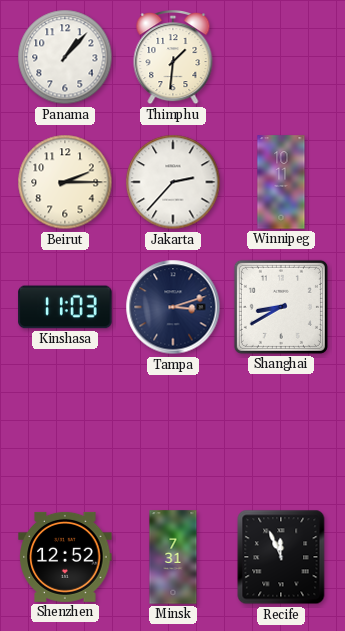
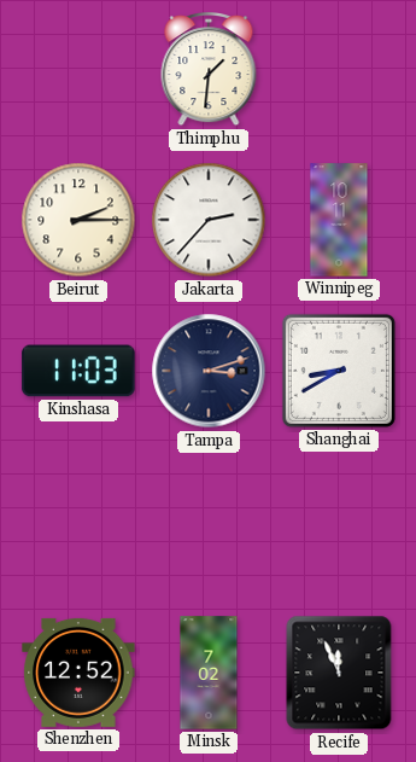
Panama: 1:07 -> none
Minsk: 7:31 -> 7:02
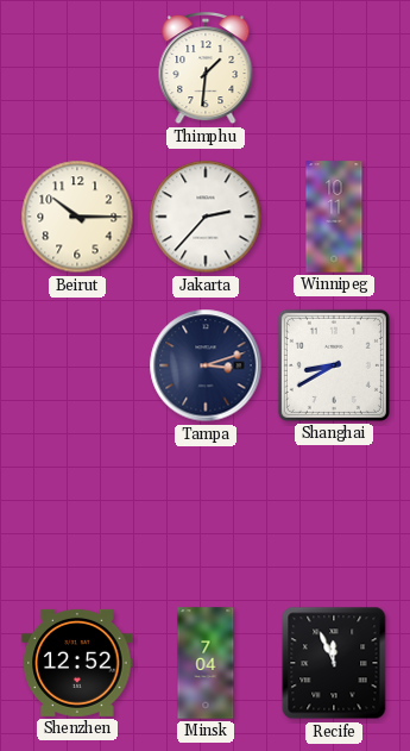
Beirut: 2:15 -> 10:15
Kinshasa: 11:03 -> none
Minsk: 7:02 -> 7:04
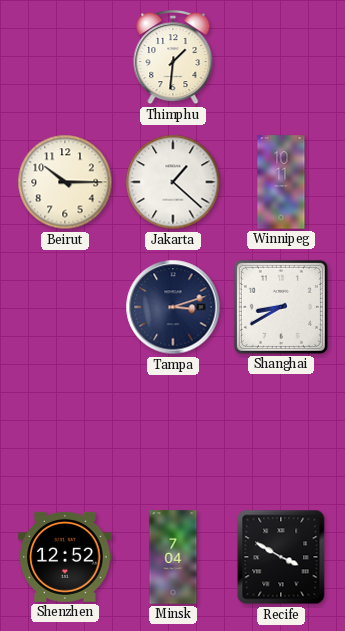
Jakarta: 2:37 -> 1:22
Recife: 11:56 -> 3:50
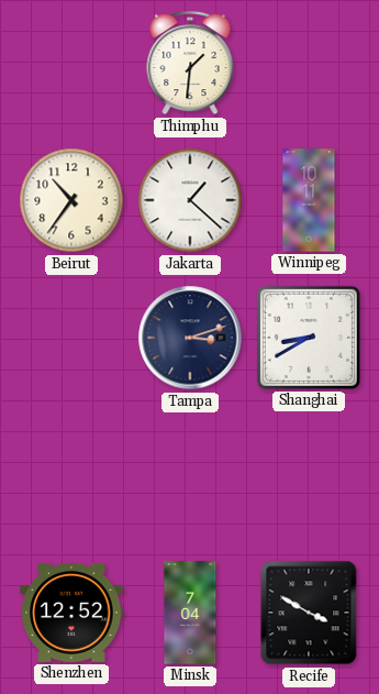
Beirut: 10:15 -> 10:36
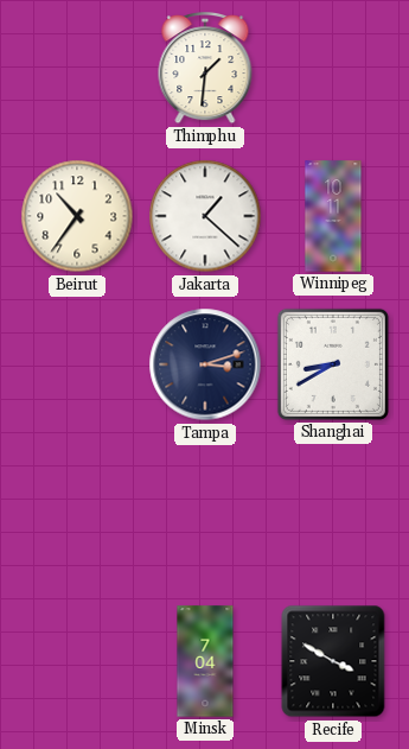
Shenzhen: 12:52 -> none
